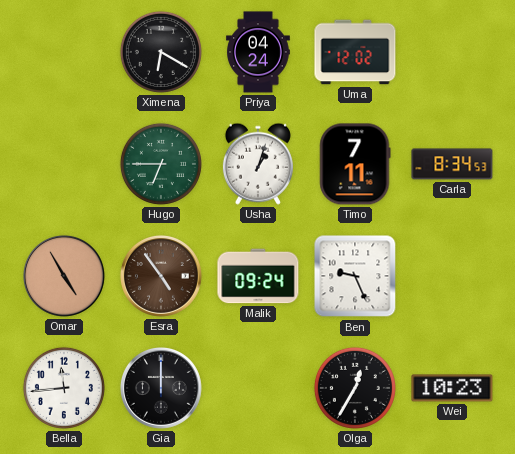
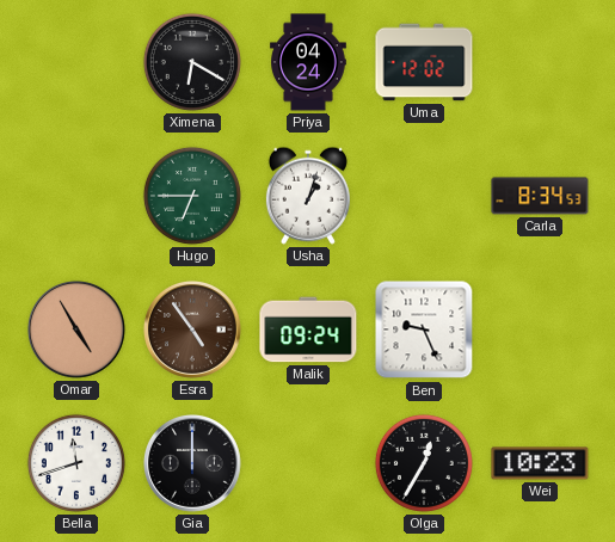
Timo: 7:11 -> none
Bella: 11:44 -> 11:42
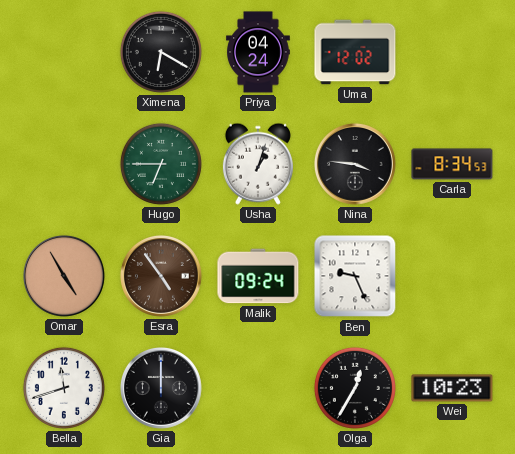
Nina: none -> 3:46
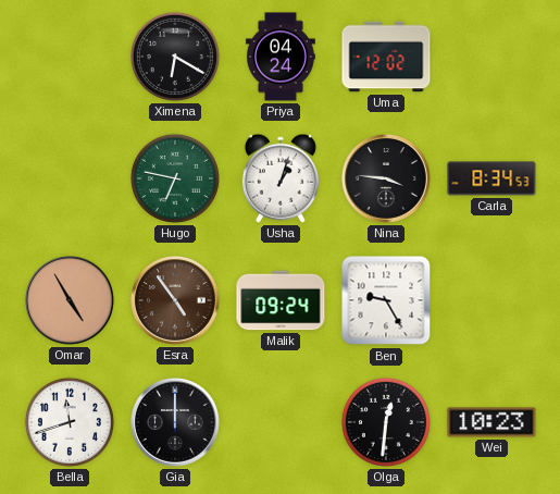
Hugo: 6:45 -> 6:47
Ben: 9:26 -> 9:25
Olga: 12:35 -> 12:31
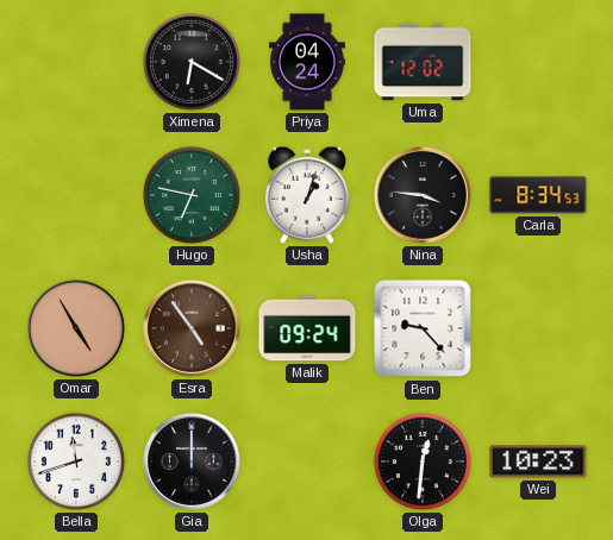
Ben: 9:25 -> 9:23
